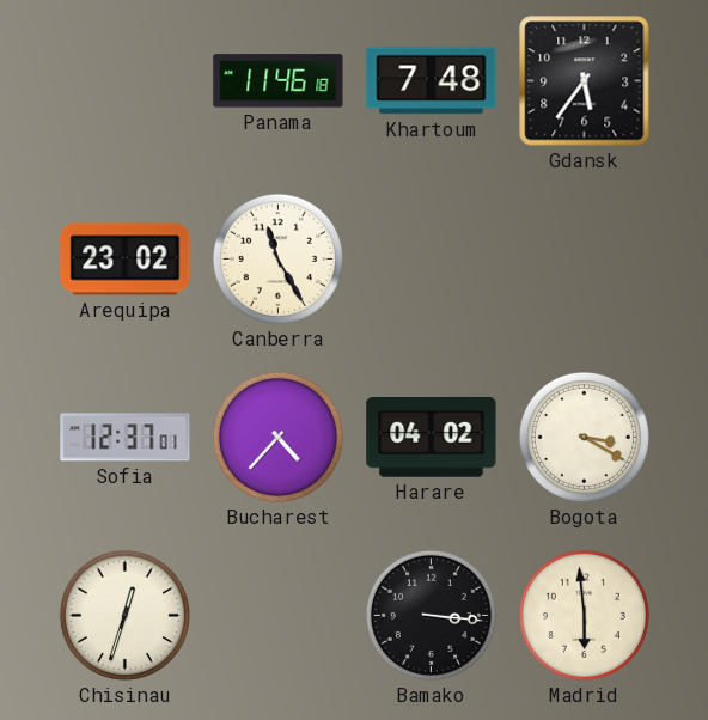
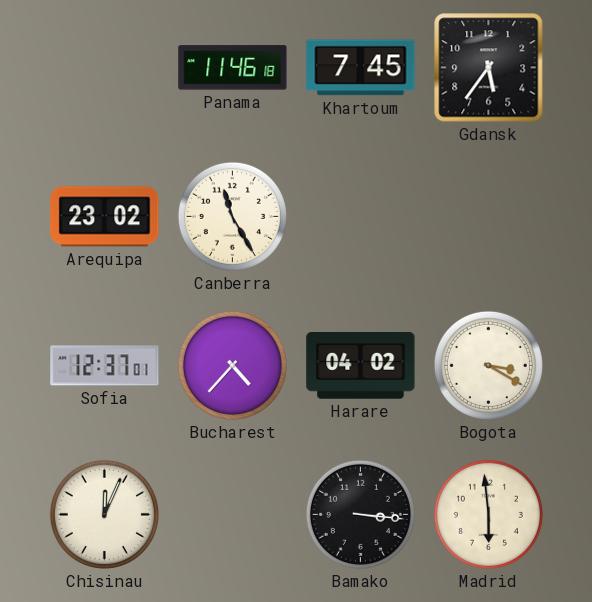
Khartoum: 7:48 -> 7:45
Chisinau: 12:33 -> 12:04
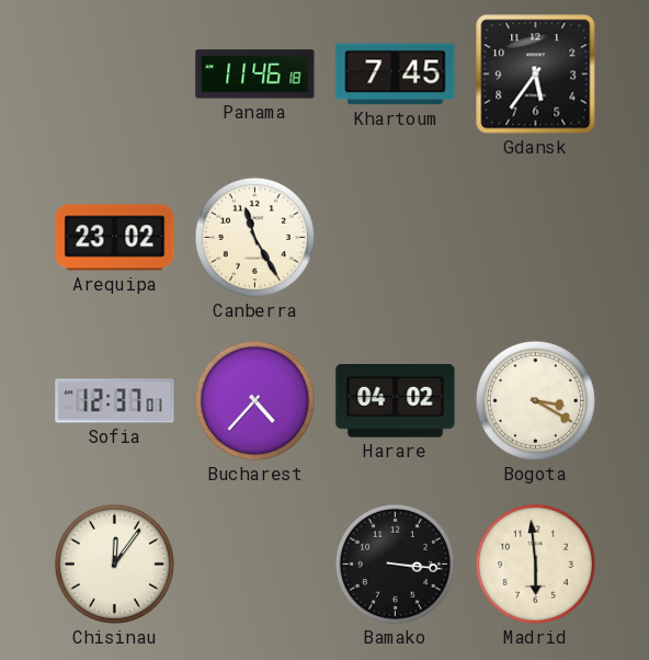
Chisinau: 12:04 -> 12:06
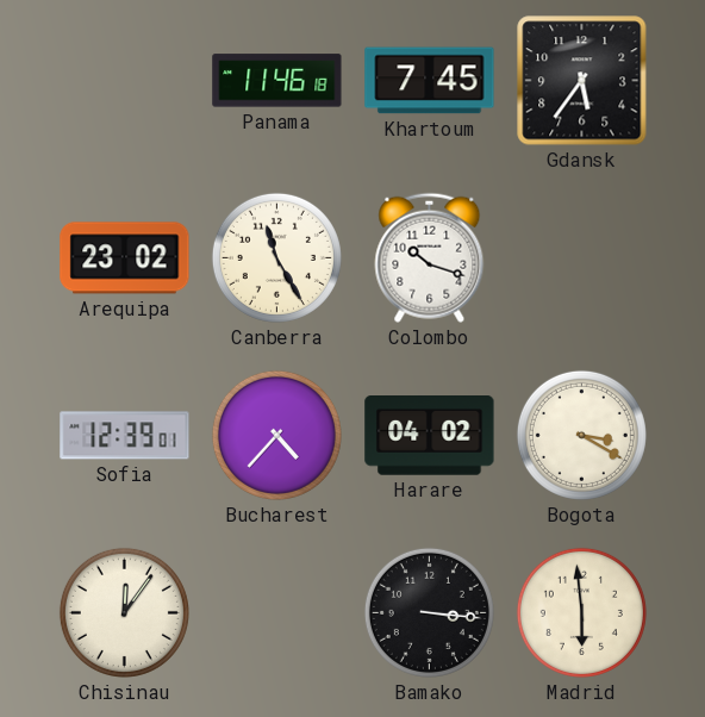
Colombo: none -> 10:18
Sofia: 12:37 -> 12:39
